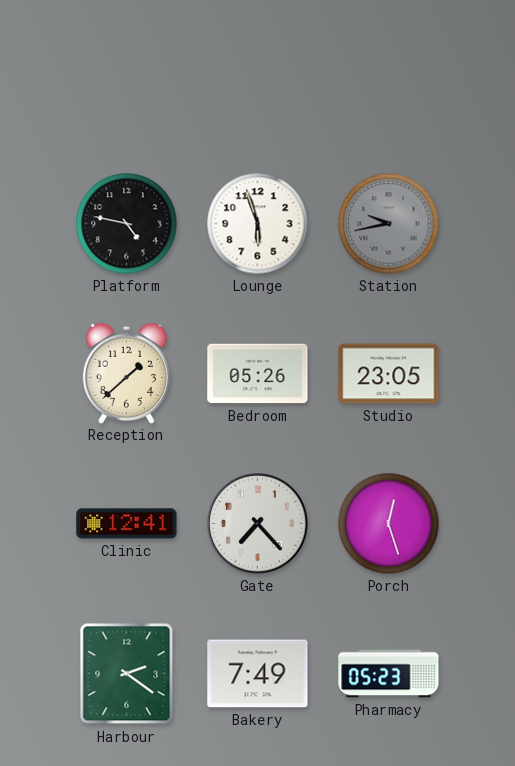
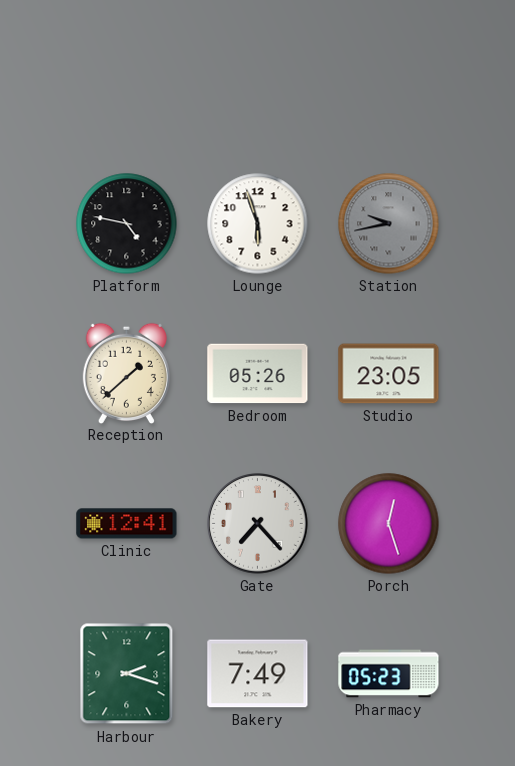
Harbour: 2:21 -> 2:18
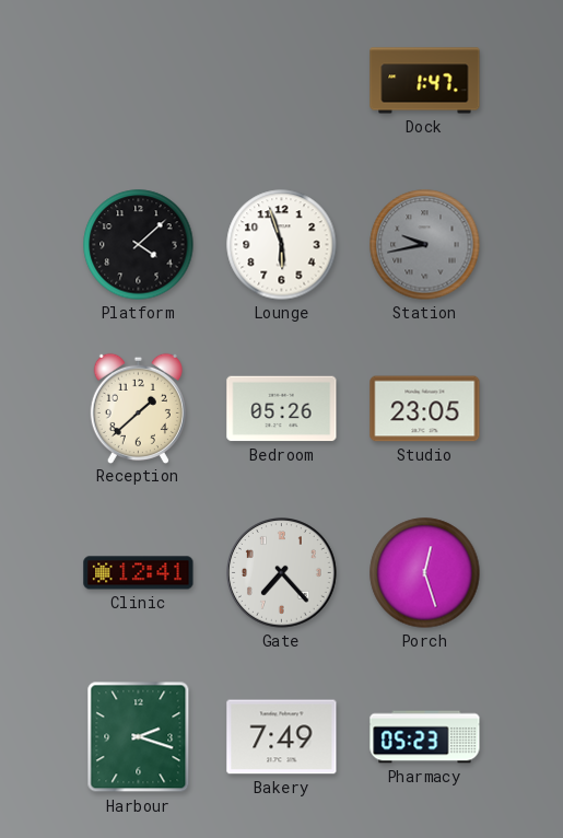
Dock: none -> 1:47
Platform: 4:47 -> 4:08
